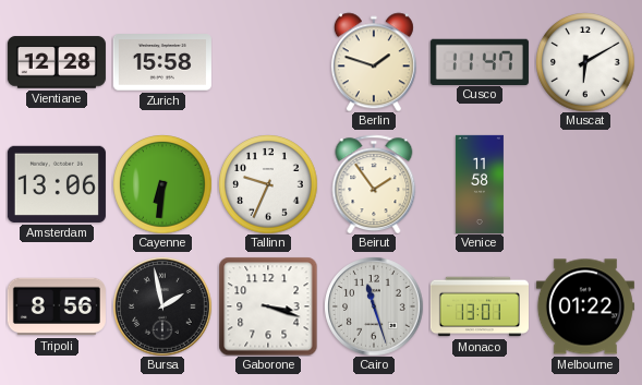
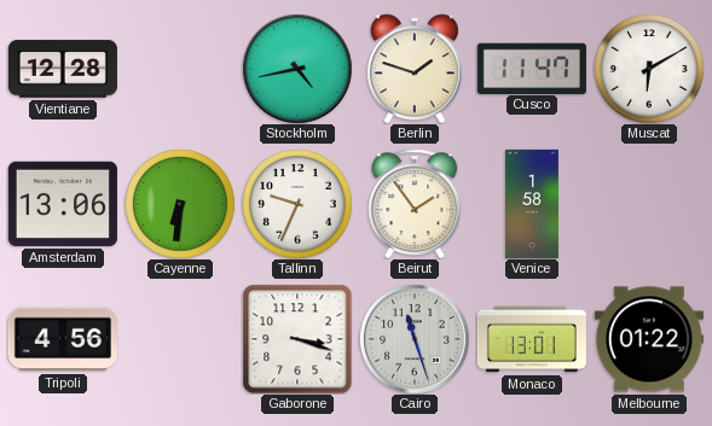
Zurich: 15:58 -> none
Stockholm: none -> 4:43
Venice: 11:58 -> 1:58
Tripoli: 8:56 -> 4:56
Bursa: 1:58 -> none
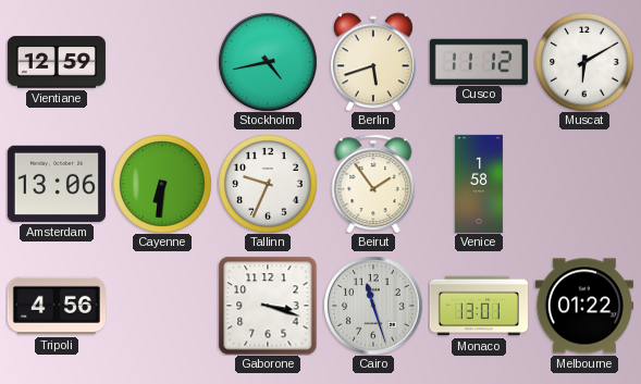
Vientiane: 12:28 -> 12:59
Berlin: 1:48 -> 5:42
Cusco: 11:47 -> 11:12
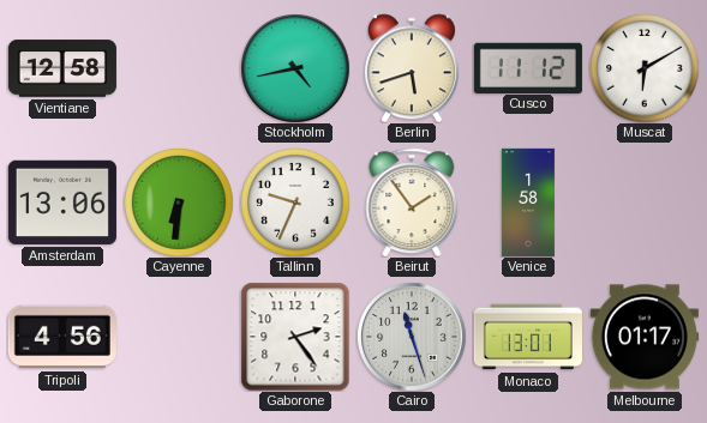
Vientiane: 12:59 -> 12:58
Gaborone: 3:18 -> 2:24
Melbourne: 01:22 -> 01:17
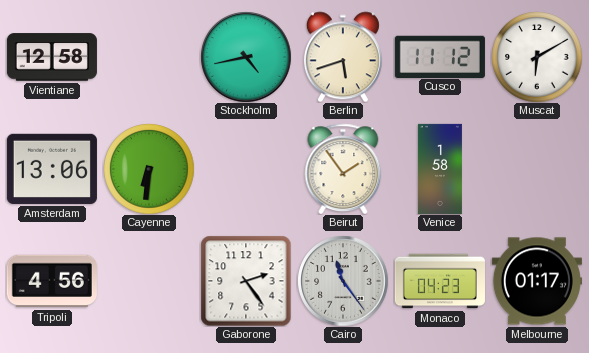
Tallinn: 9:34 -> none
Cairo: 11:27 -> 11:24
Monaco: 13:01 -> 04:23
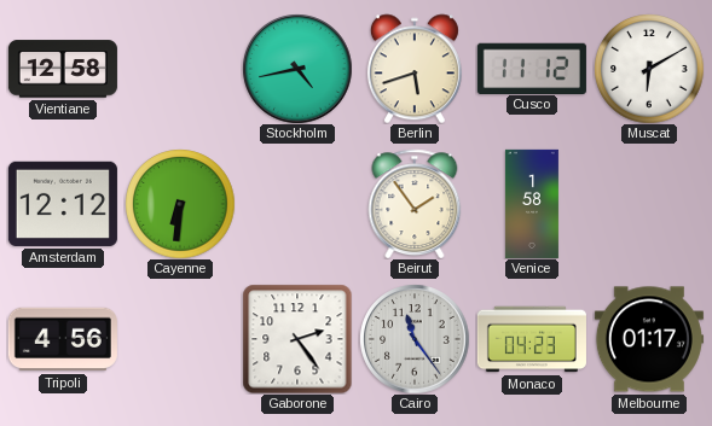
Amsterdam: 13:06 -> 12:12
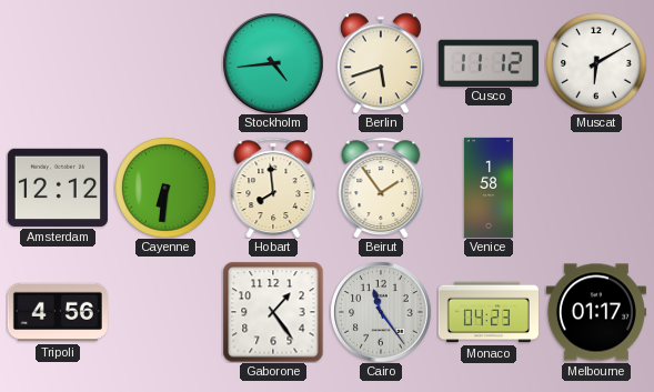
Vientiane: 12:58 -> none
Stockholm: 4:43 -> 4:44
Hobart: none -> 7:59
Gaborone: 2:24 -> 1:24
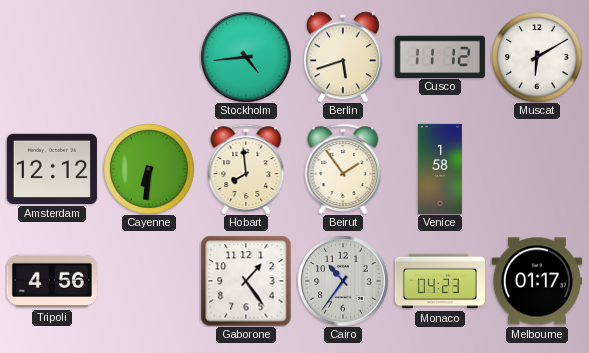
Cairo: 11:24 -> 10:36
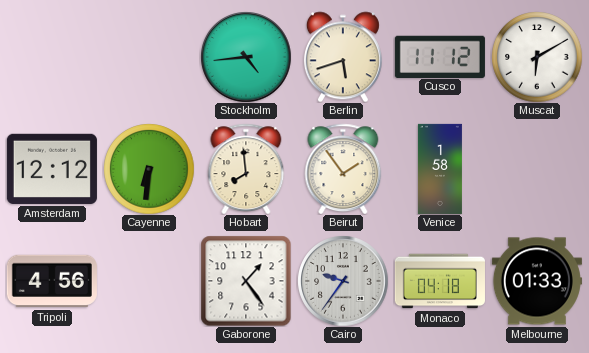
Cairo: 10:36 -> 9:36
Monaco: 04:23 -> 04:18
Melbourne: 01:17 -> 01:33
